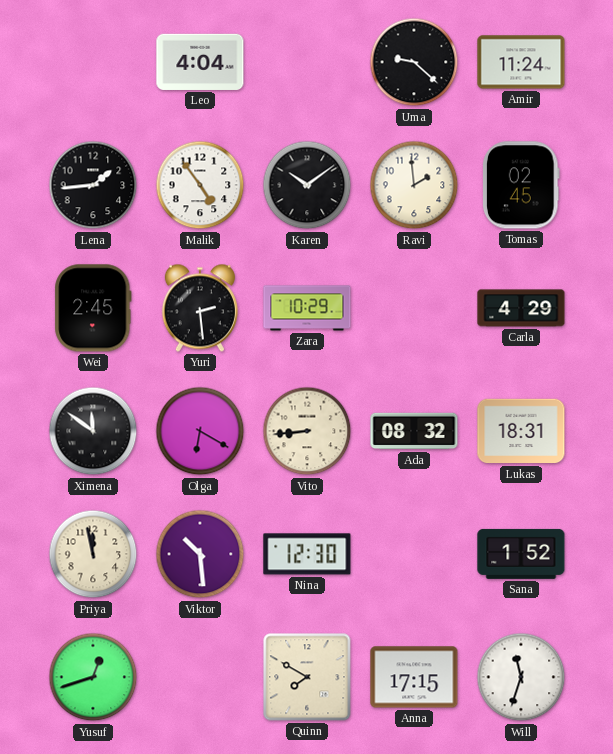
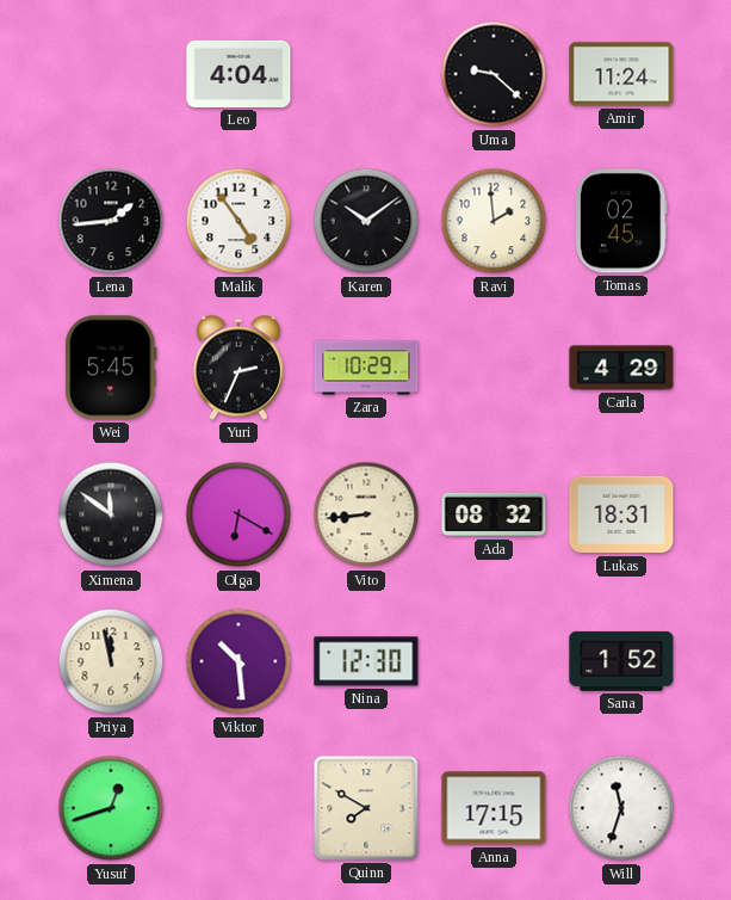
Wei: 2:45 -> 5:45
Yuri: 2:29 -> 2:34
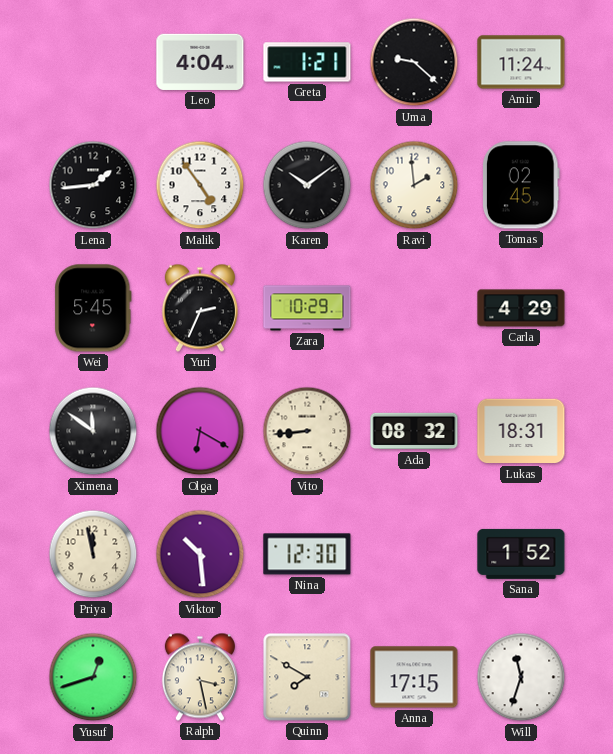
Greta: none -> 1:21
Ralph: none -> 3:28
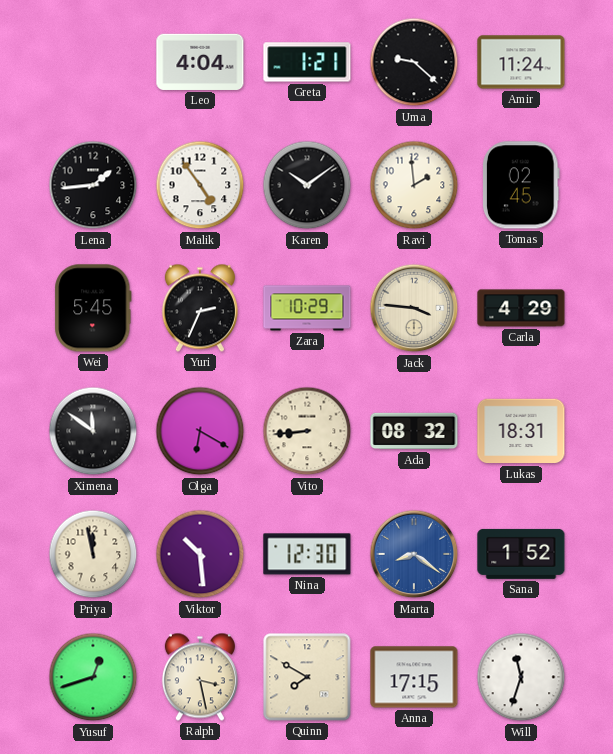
Jack: none -> 3:46
Marta: none -> 8:21
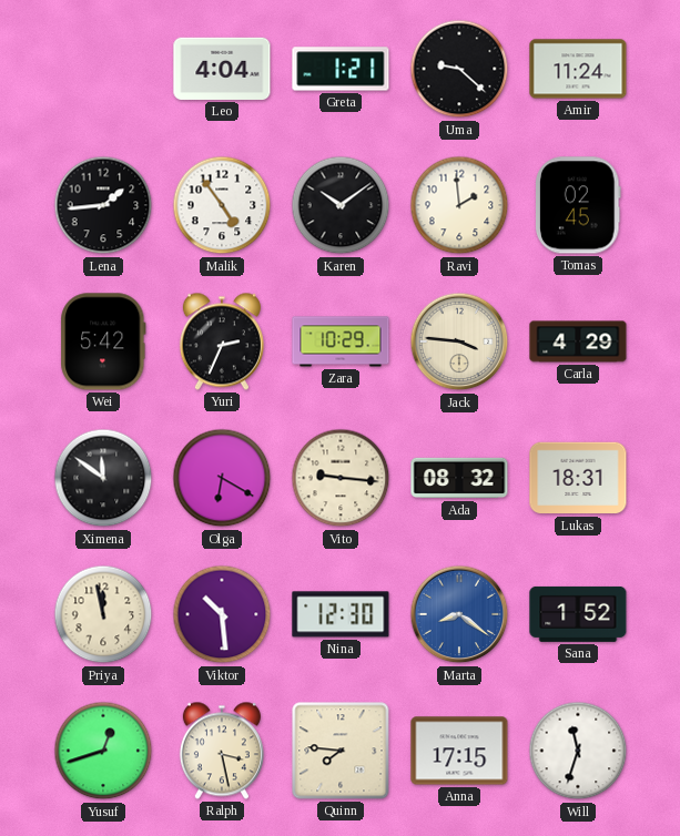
Wei: 5:45 -> 5:42
Vito: 8:44 -> 9:16
Quinn: 7:50 -> 7:46
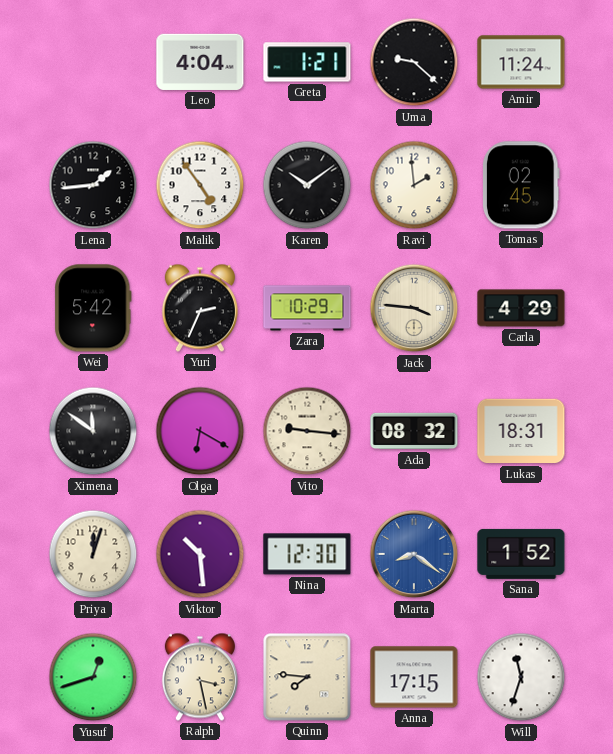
Priya: 11:58 -> 12:03
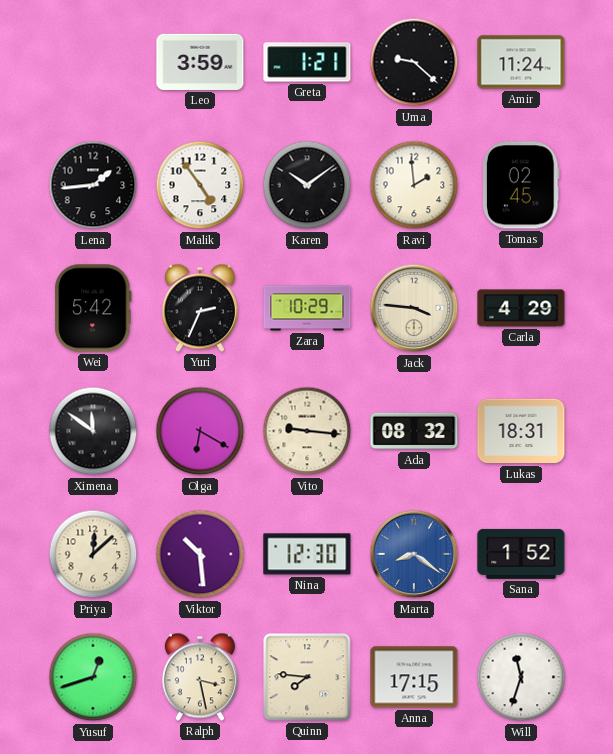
Leo: 4:04 -> 3:59
Priya: 12:03 -> 12:08
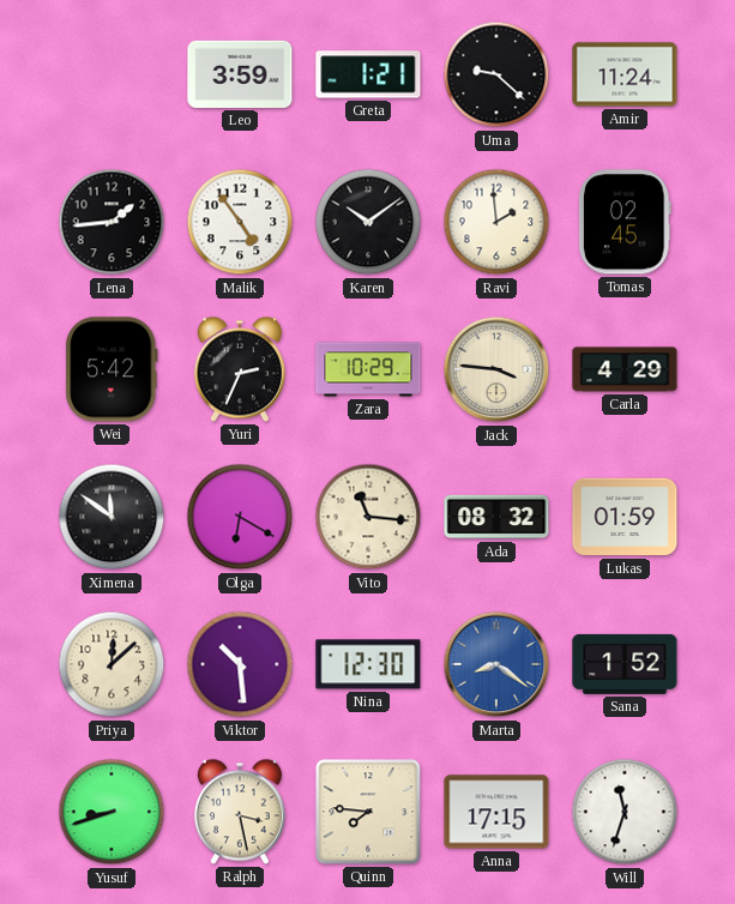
Vito: 9:16 -> 11:16
Lukas: 18:31 -> 01:59
Yusuf: 12:42 -> 8:42
